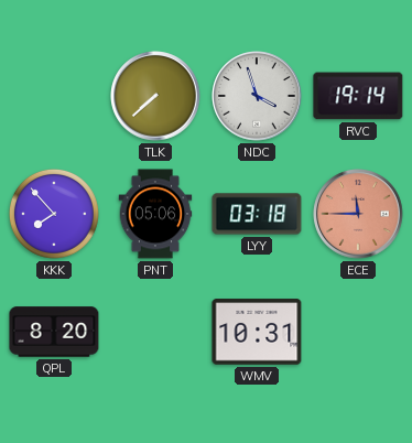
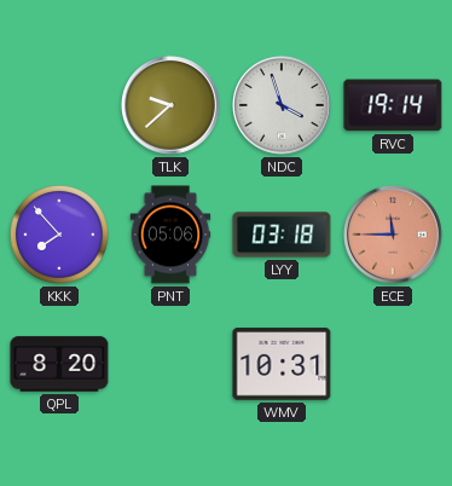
TLK: 7:38 -> 9:38
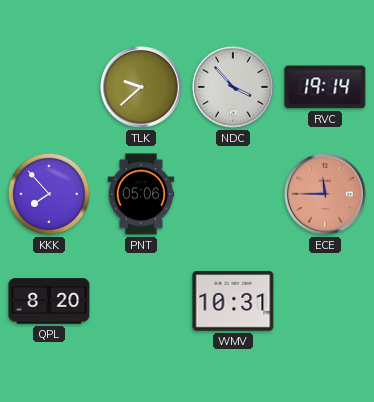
NDC: 3:57 -> 3:53
LYY: 03:18 -> none
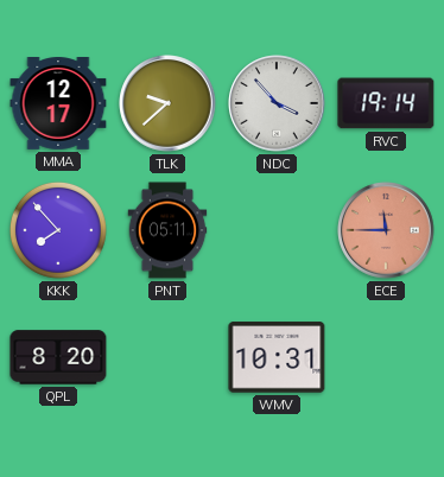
MMA: none -> 12:17
PNT: 05:06 -> 05:11
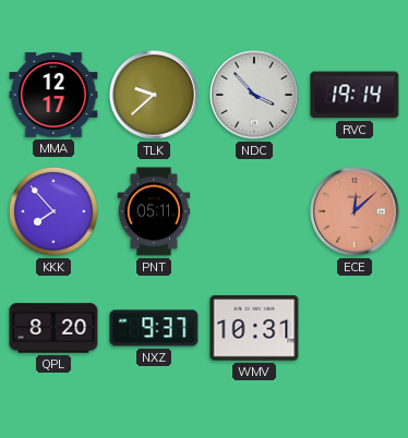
ECE: 11:45 -> 12:08
NXZ: none -> 9:37
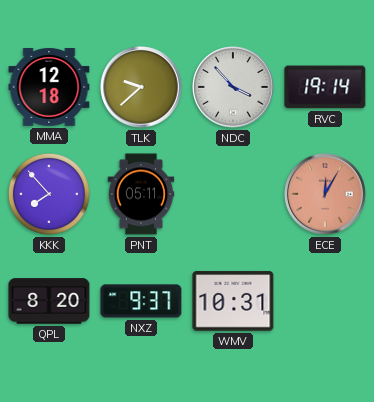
MMA: 12:17 -> 12:18
ECE: 12:08 -> 12:05
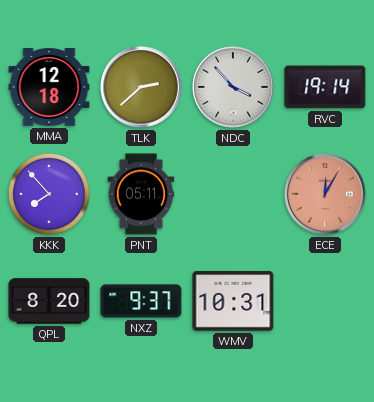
TLK: 9:38 -> 2:38
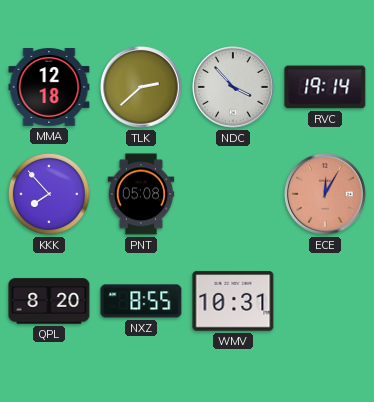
PNT: 05:11 -> 05:08
NXZ: 9:37 -> 8:55
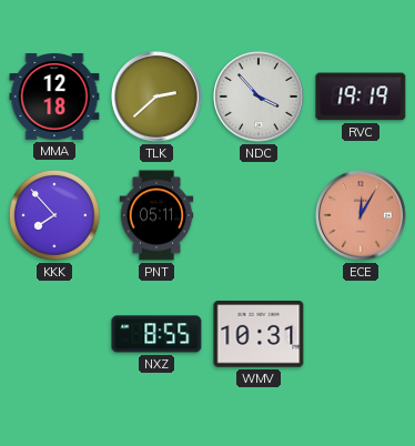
RVC: 19:14 -> 19:19
PNT: 05:08 -> 05:11
QPL: 8:20 -> none
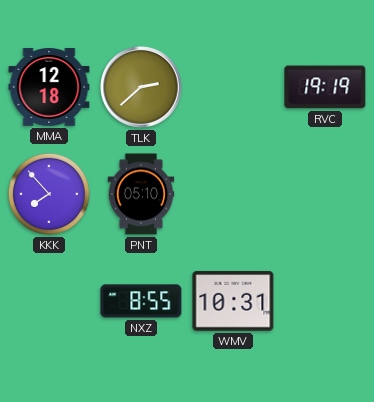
NDC: 3:53 -> none
PNT: 05:11 -> 05:10
ECE: 12:05 -> none
